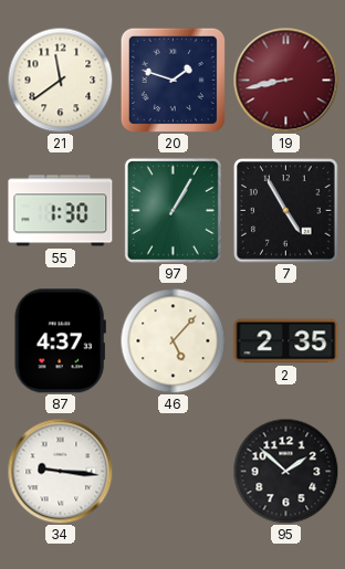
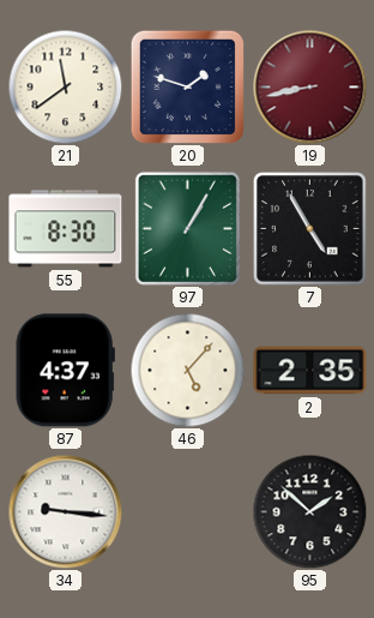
55: 1:30 -> 8:30
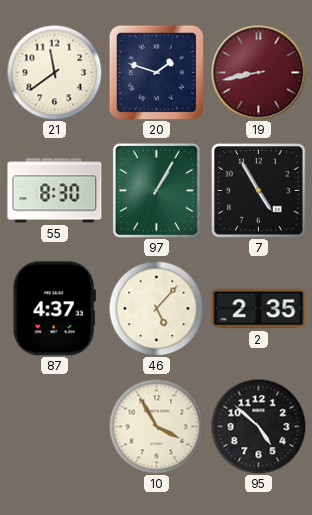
34: 9:16 -> none
10: none -> 3:55
95: 1:52 -> 4:52
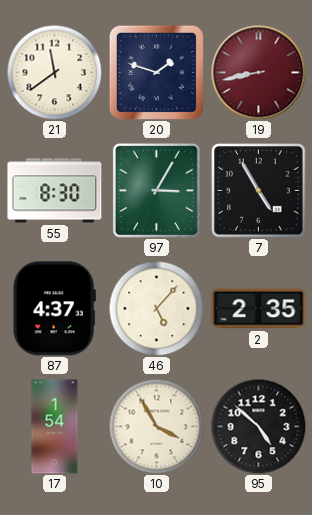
97: 1:05 -> 3:05
17: none -> 1:54
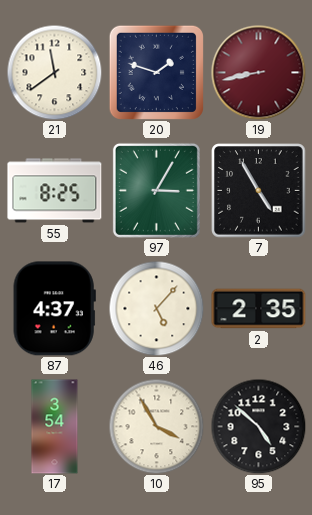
55: 8:30 -> 8:25
17: 1:54 -> 3:54
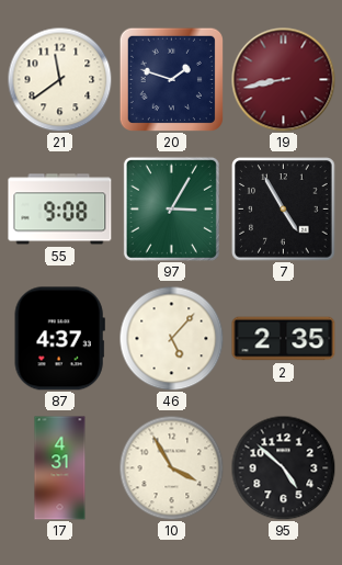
55: 8:25 -> 9:08
17: 3:54 -> 4:31
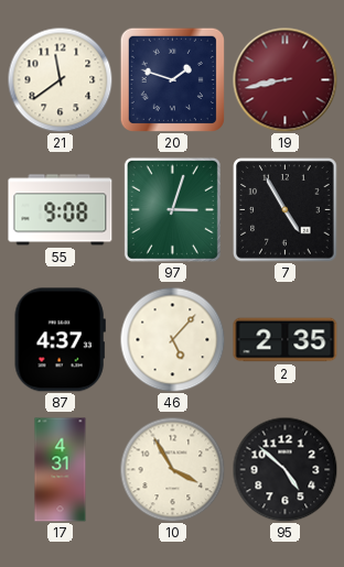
97: 3:05 -> 3:03
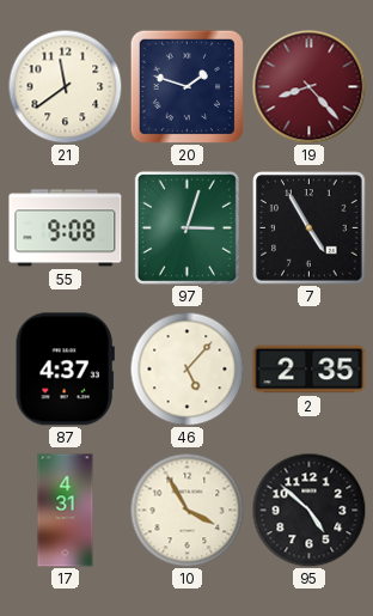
19: 8:43 -> 8:23
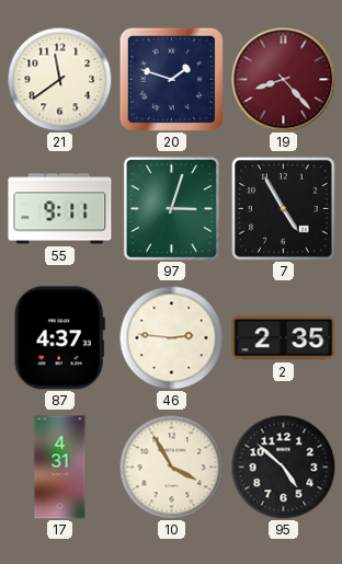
55: 9:08 -> 9:11
46: 5:07 -> 2:46
